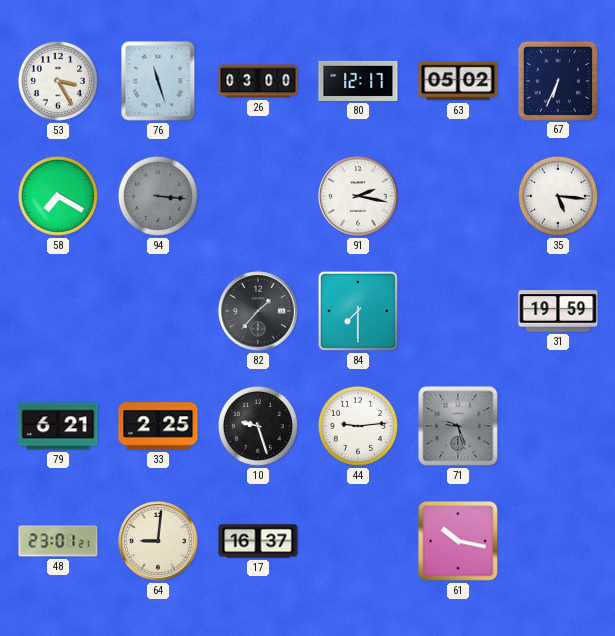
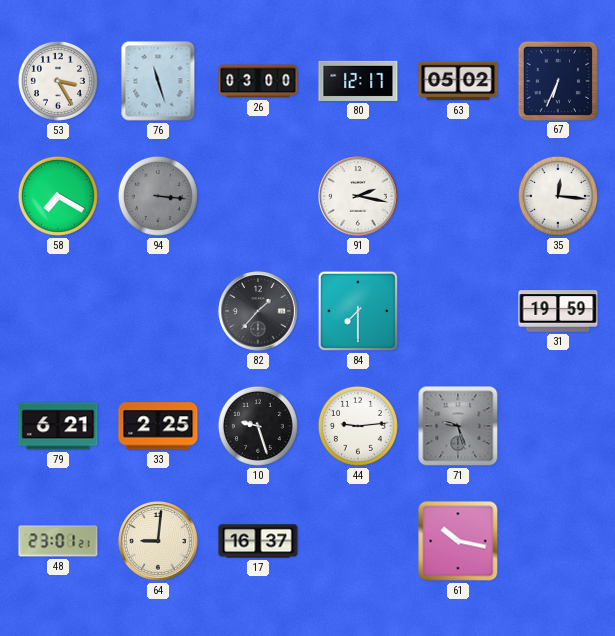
35: 5:16 -> 12:16
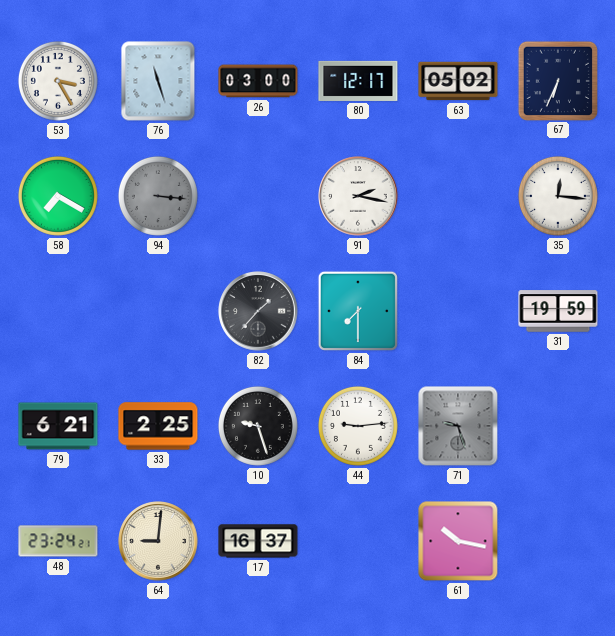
48: 23:01 -> 23:24
